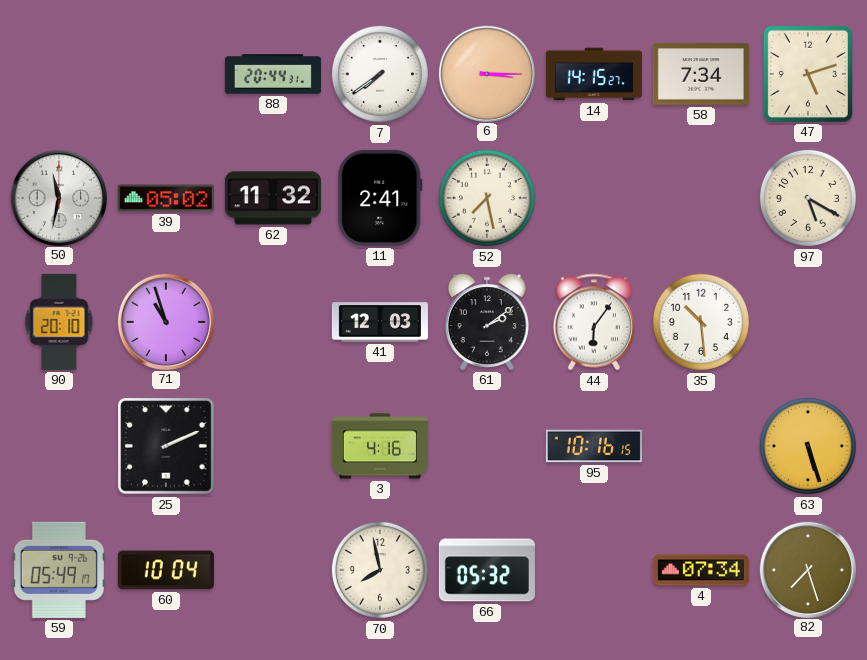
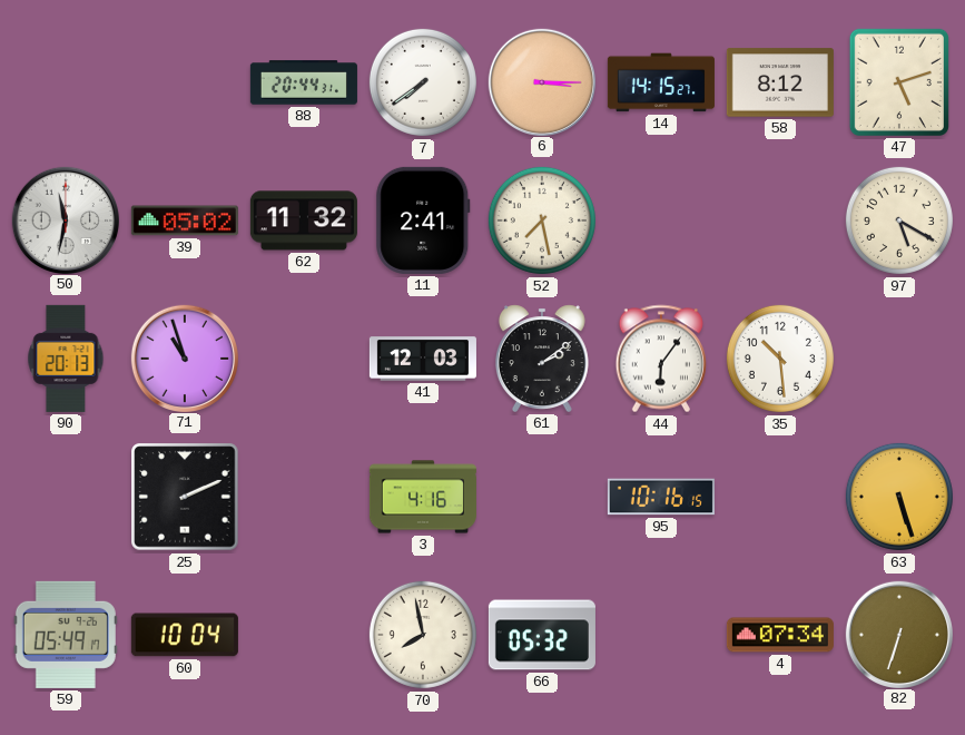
58: 7:34 -> 8:12
90: 20:10 -> 20:13
82: 7:27 -> 6:33
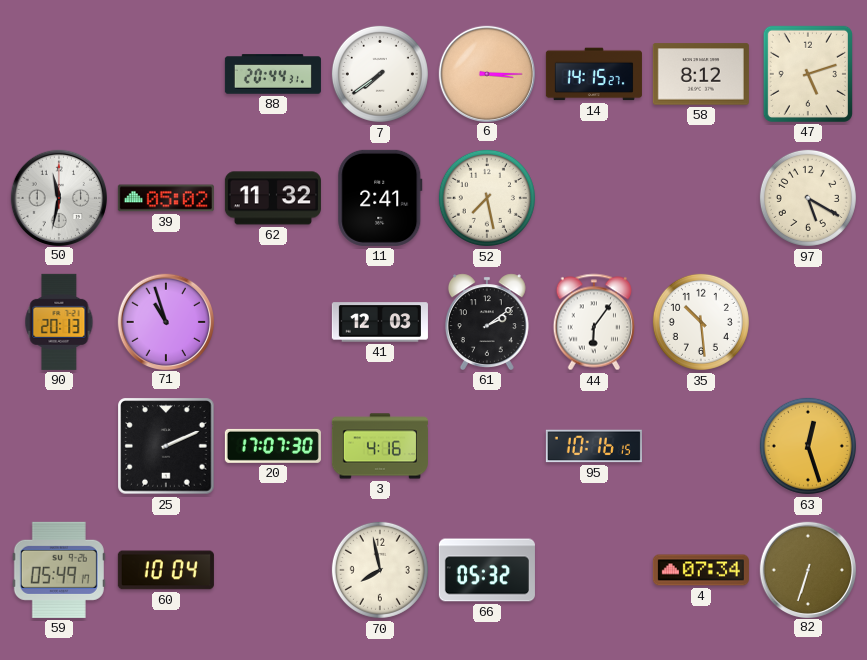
20: none -> 17:07
63: 5:27 -> 12:27
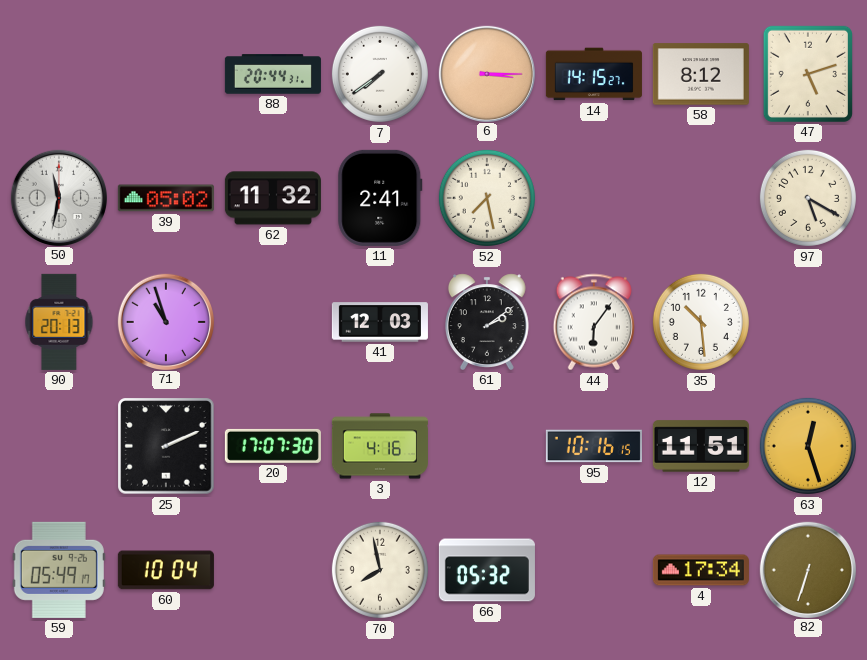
12: none -> 11:51
4: 07:34 -> 17:34
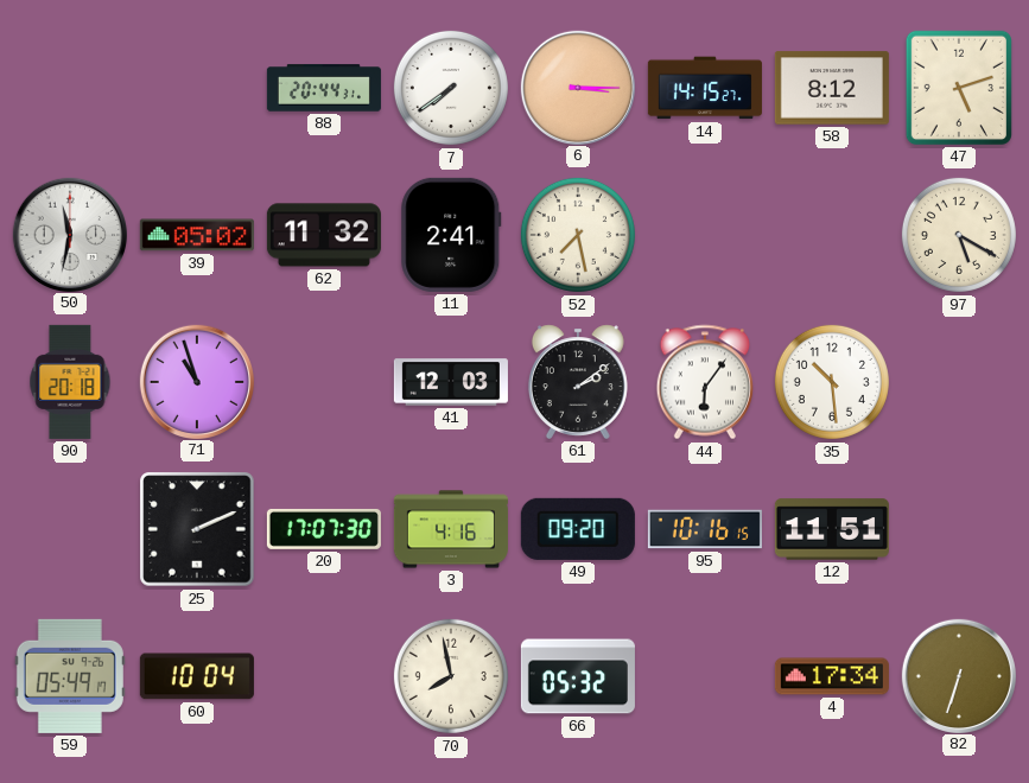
90: 20:13 -> 20:18
49: none -> 09:20
63: 12:27 -> none
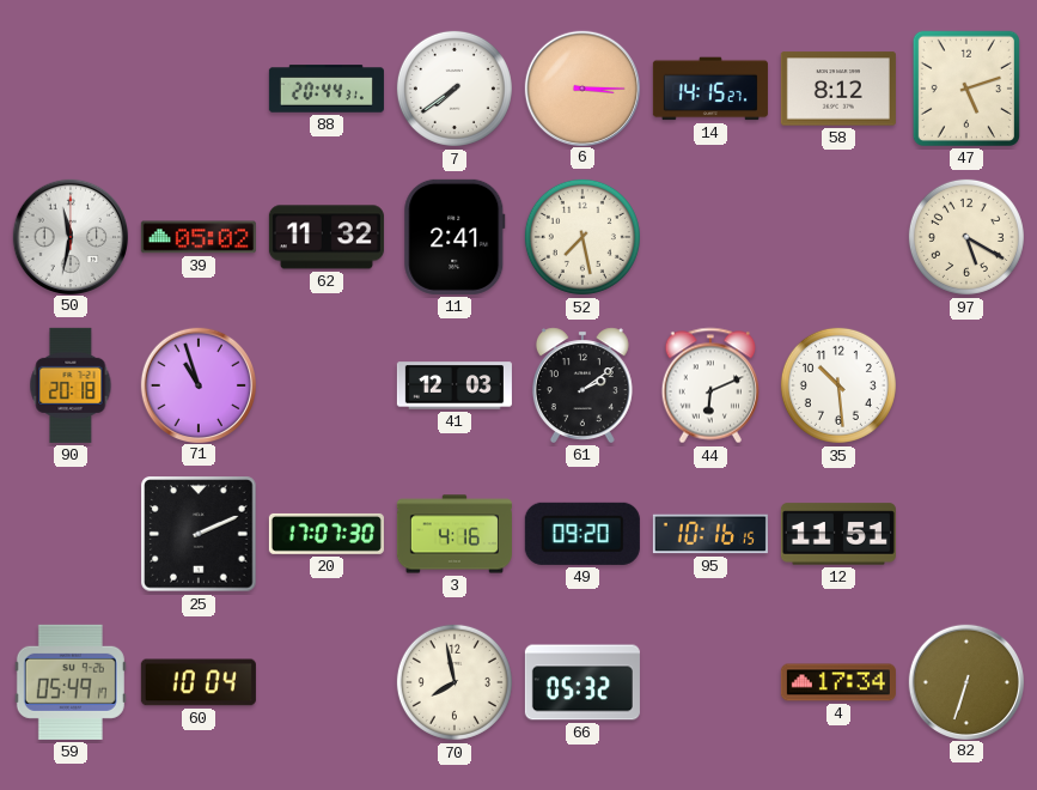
44: 6:06 -> 6:11
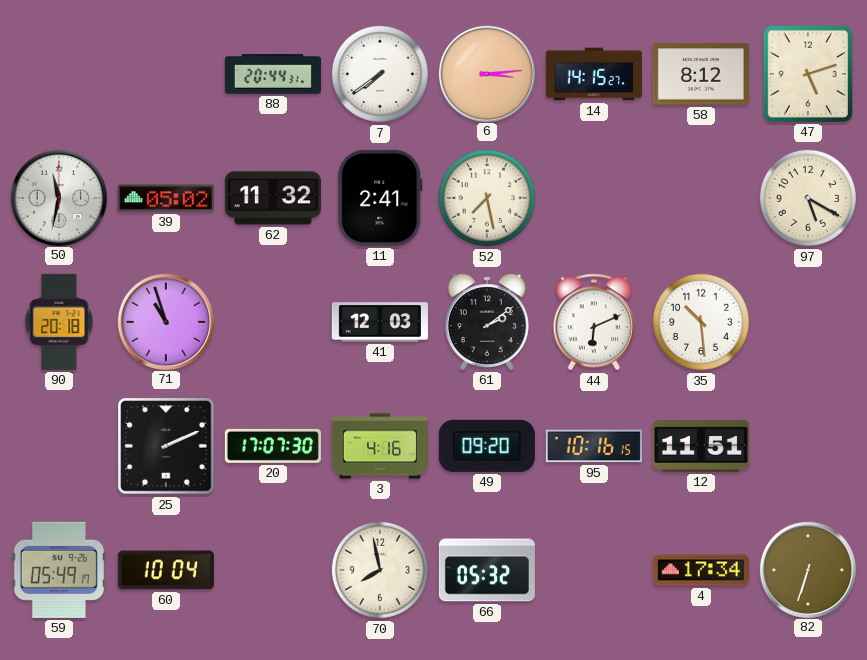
6: 3:15 -> 3:14
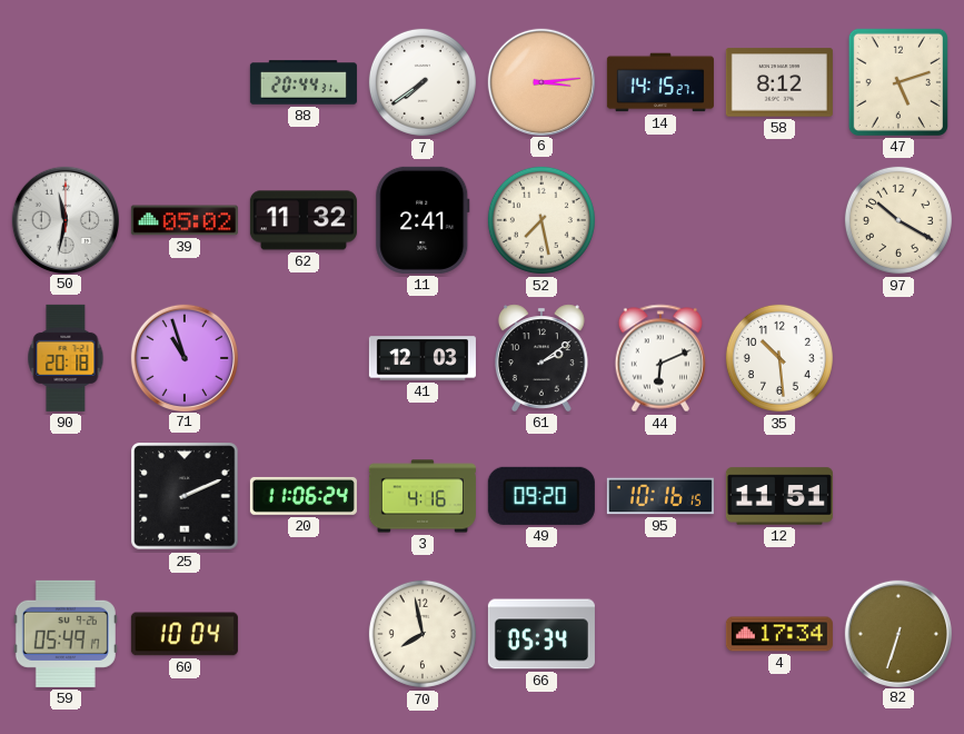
97: 5:20 -> 10:20
20: 17:07 -> 11:06
66: 05:32 -> 05:34
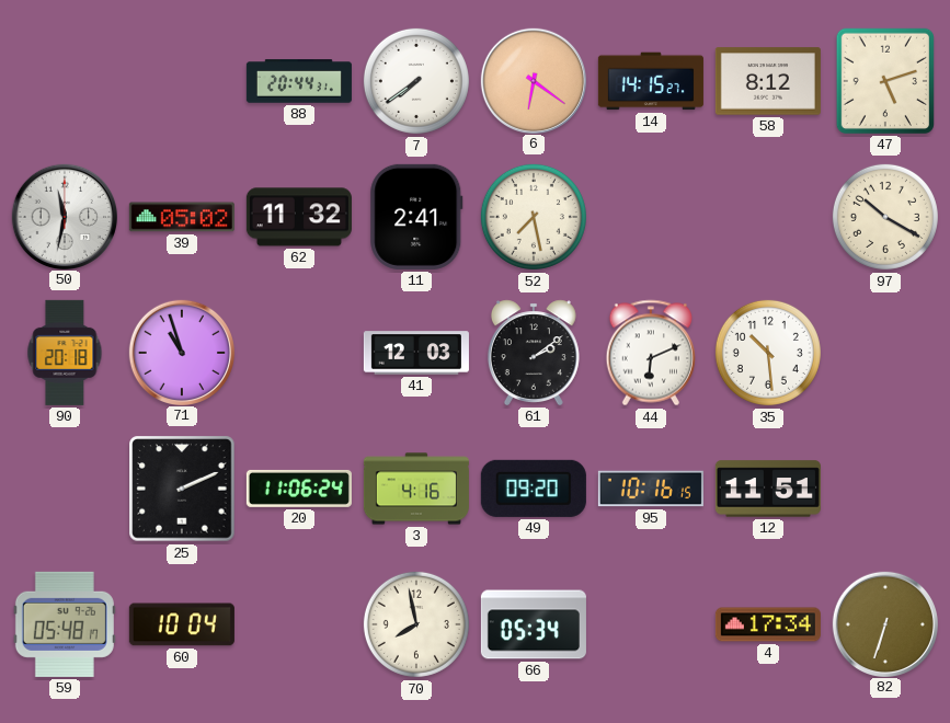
6: 3:14 -> 6:21
59: 05:49 -> 05:48
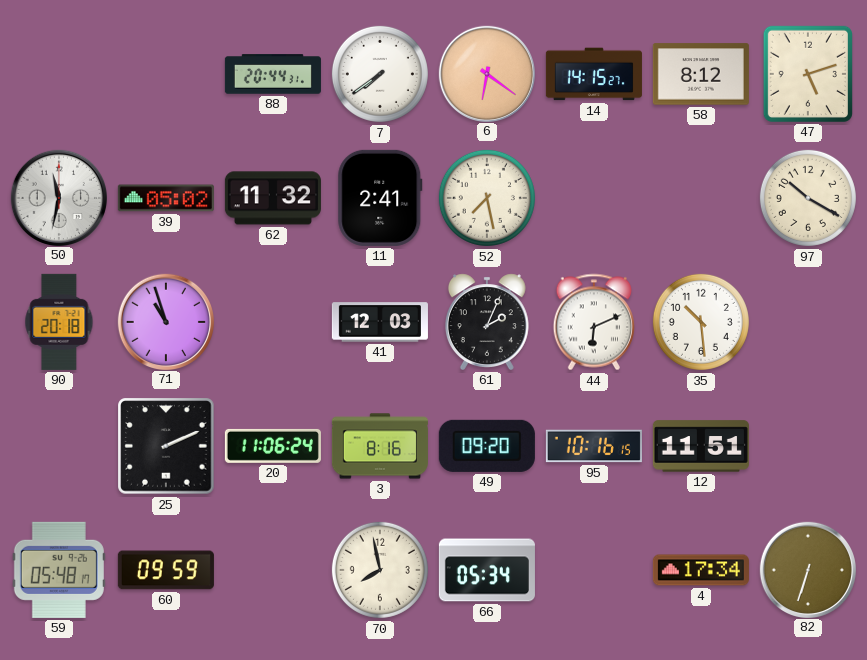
61: 2:09 -> 2:04
3: 4:16 -> 8:16
60: 10:04 -> 09:59
